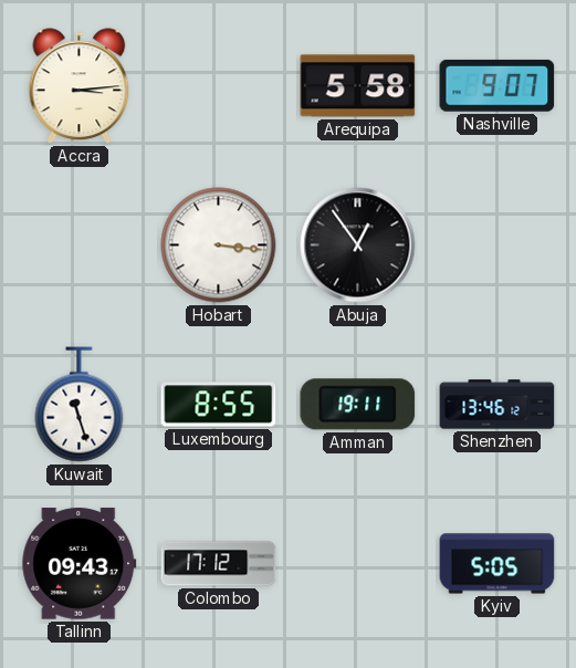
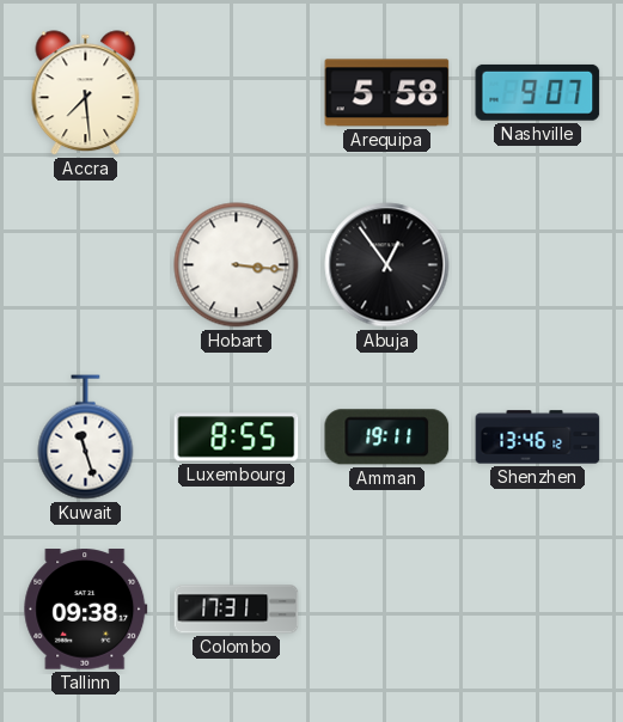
Accra: 3:14 -> 7:29
Tallinn: 09:43 -> 09:38
Colombo: 17:12 -> 17:31
Kyiv: 5:05 -> none
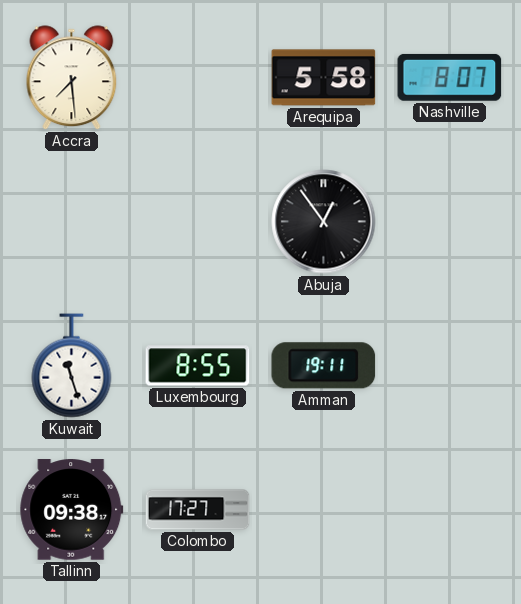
Nashville: 9:07 -> 8:07
Hobart: 3:16 -> none
Shenzhen: 13:46 -> none
Colombo: 17:31 -> 17:27
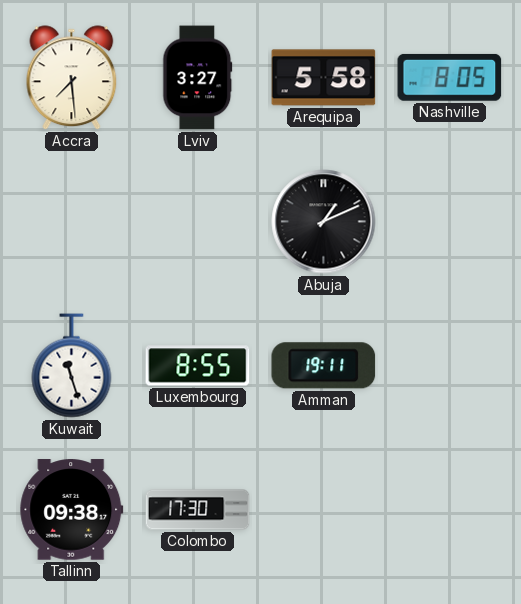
Lviv: none -> 3:27
Nashville: 8:07 -> 8:05
Abuja: 12:54 -> 1:11
Colombo: 17:27 -> 17:30
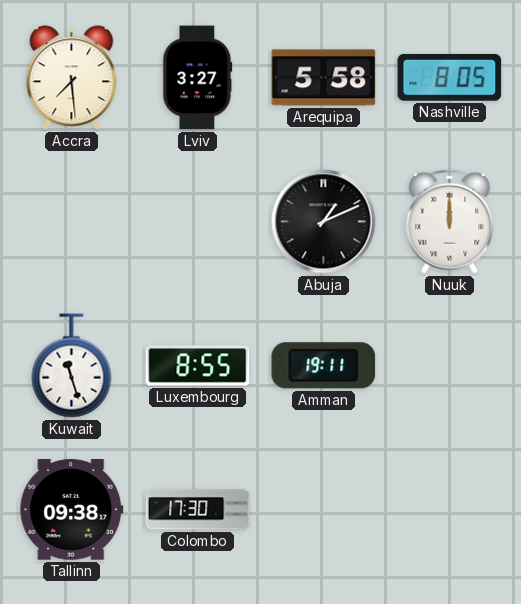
Nuuk: none -> 12:00
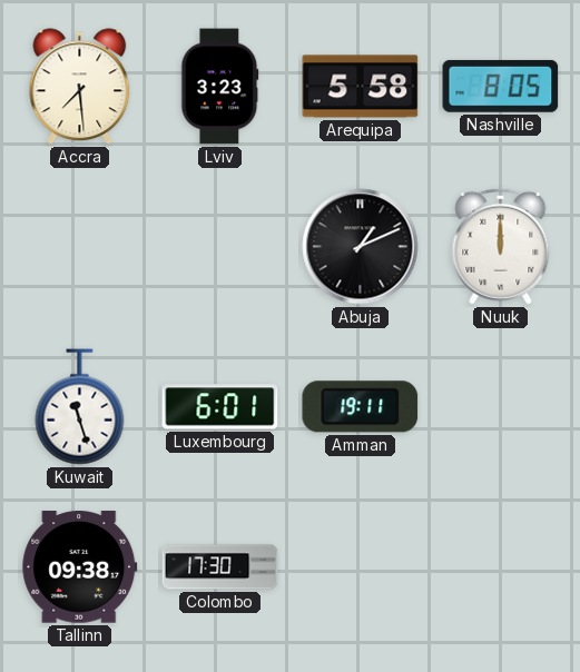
Lviv: 3:27 -> 3:23
Luxembourg: 8:55 -> 6:01
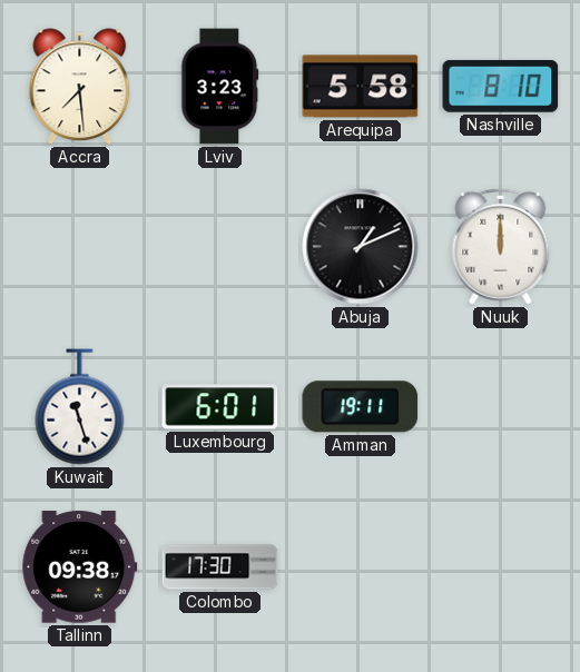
Nashville: 8:05 -> 8:10
